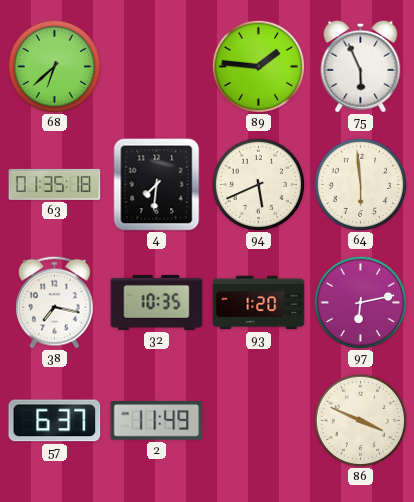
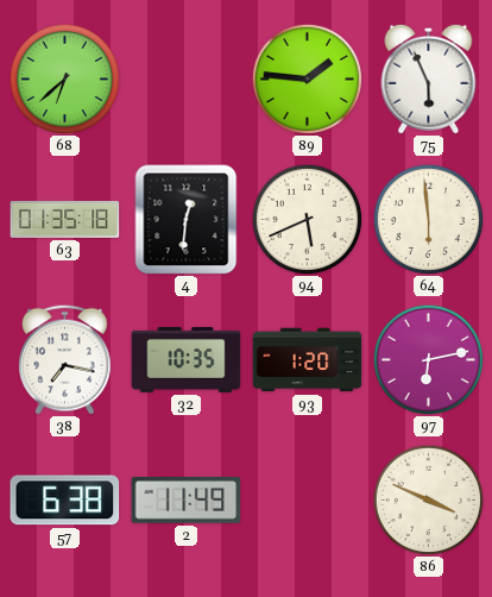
4: 7:31 -> 12:31
57: 6:37 -> 6:38
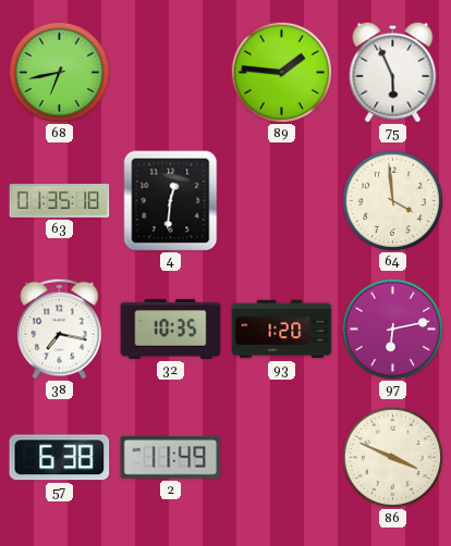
68: 6:38 -> 6:43
94: 5:41 -> none
64: 5:59 -> 3:59
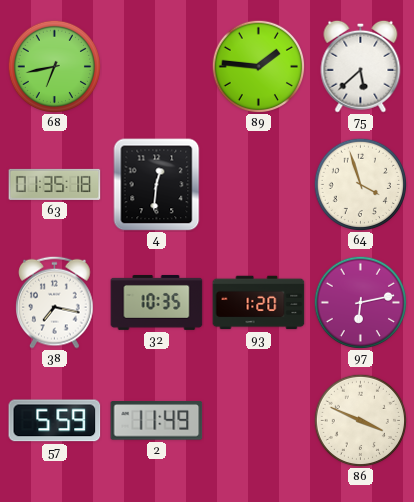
75: 5:56 -> 5:38
64: 3:59 -> 3:57
57: 6:38 -> 5:59
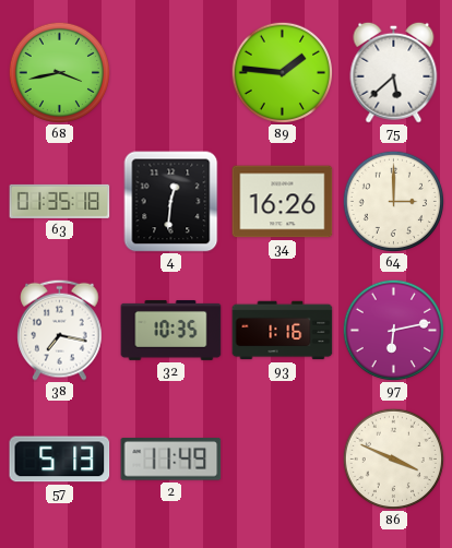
68: 6:43 -> 3:43
34: none -> 16:26
64: 3:57 -> 3:00
93: 1:20 -> 1:16
57: 5:59 -> 5:13
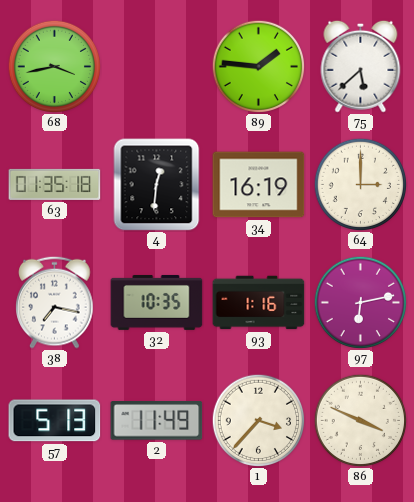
34: 16:26 -> 16:19
1: none -> 3:37
